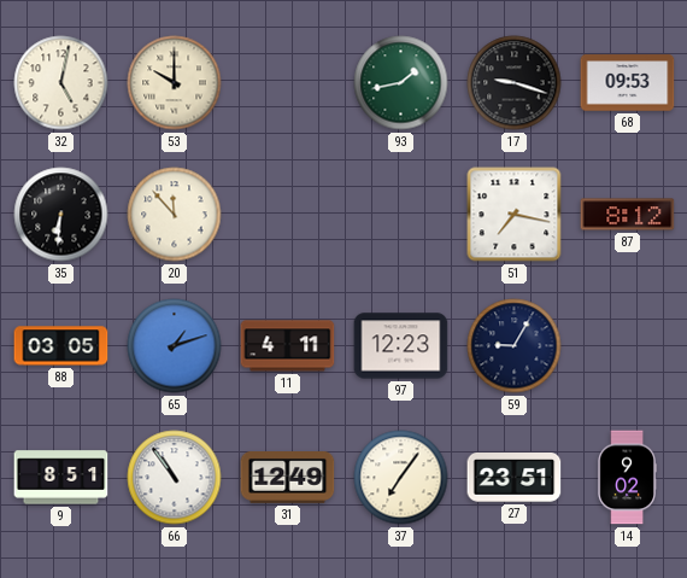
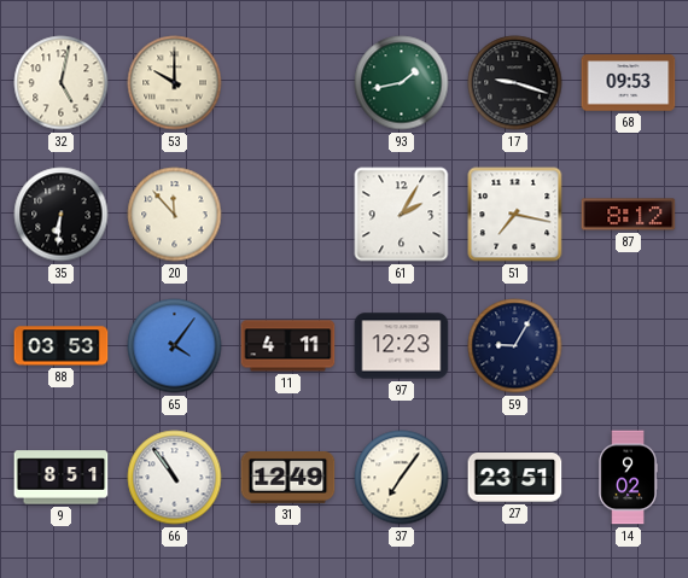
61: none -> 2:05
88: 03:05 -> 03:53
65: 1:12 -> 4:06
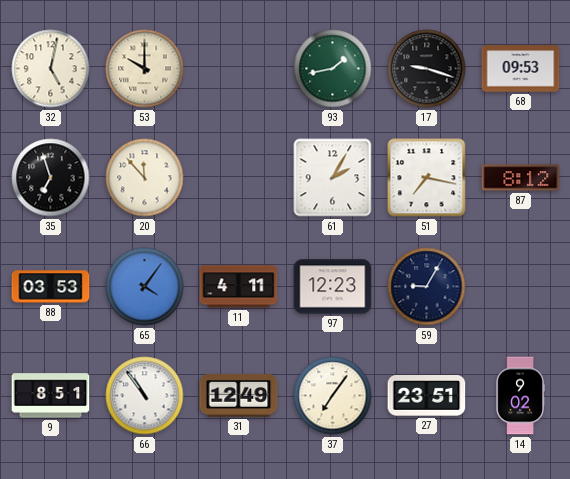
35: 6:31 -> 6:57
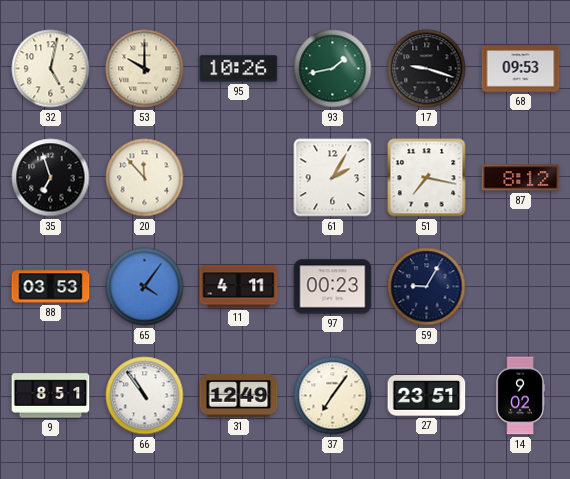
95: none -> 10:26
97: 12:23 -> 00:23
